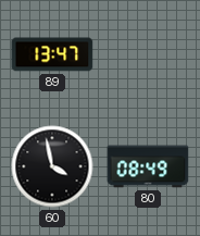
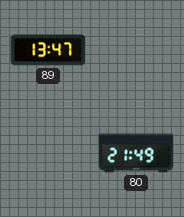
60: 3:58 -> none
80: 08:49 -> 21:49
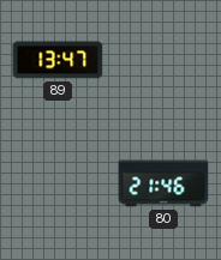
80: 21:49 -> 21:46
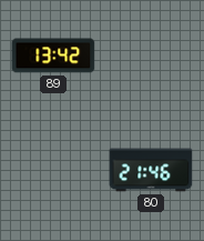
89: 13:47 -> 13:42
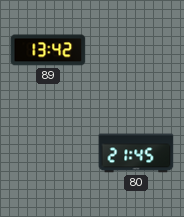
80: 21:46 -> 21:45
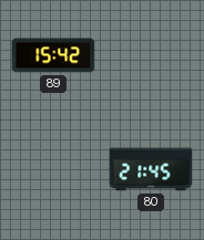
89: 13:42 -> 15:42
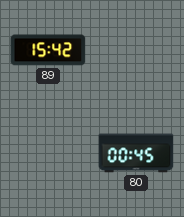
80: 21:45 -> 00:45
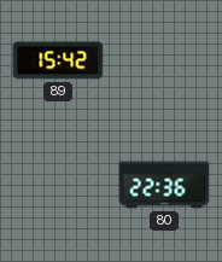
80: 00:45 -> 22:36
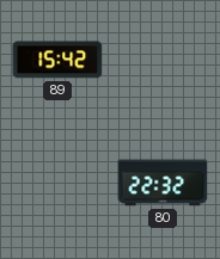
80: 22:36 -> 22:32
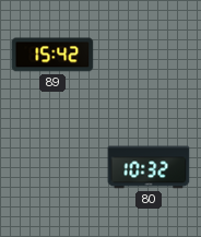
80: 22:32 -> 10:32
